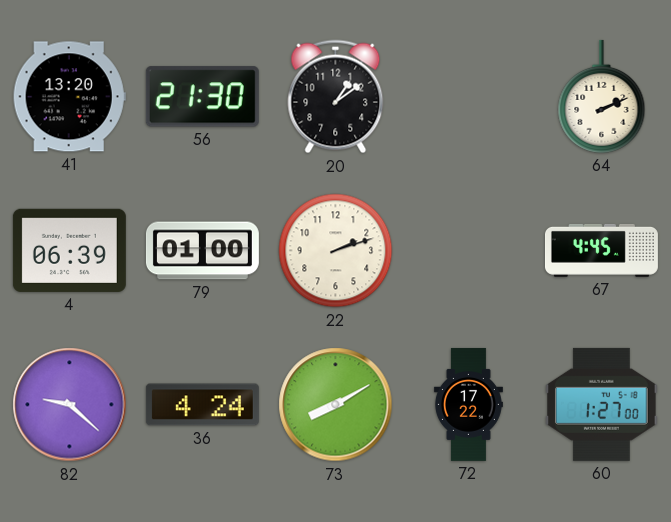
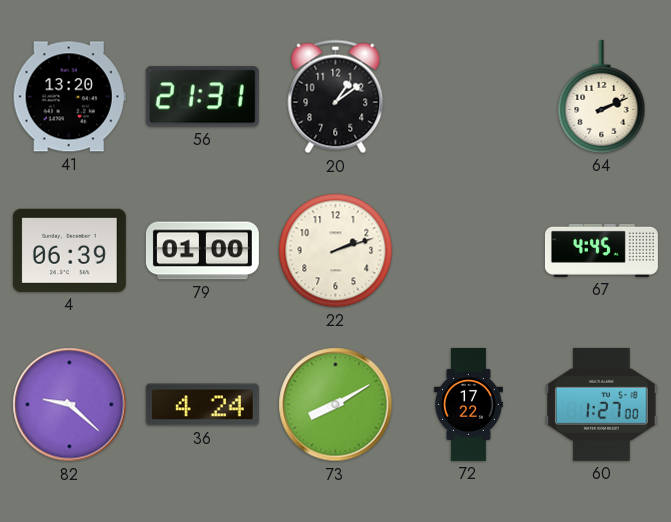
56: 21:30 -> 21:31
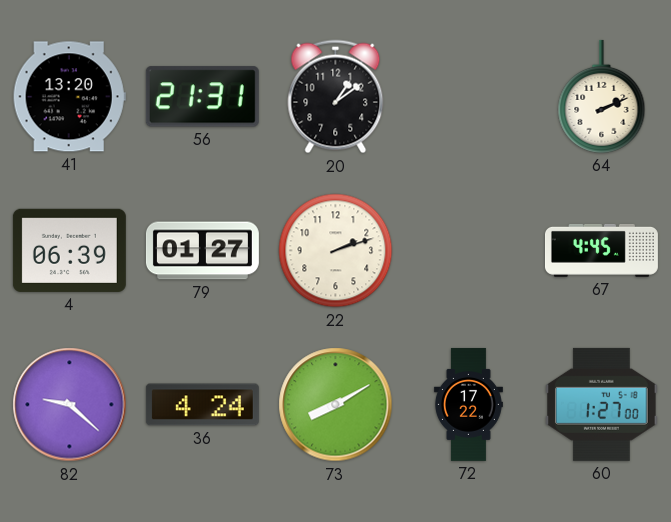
79: 01:00 -> 01:27
